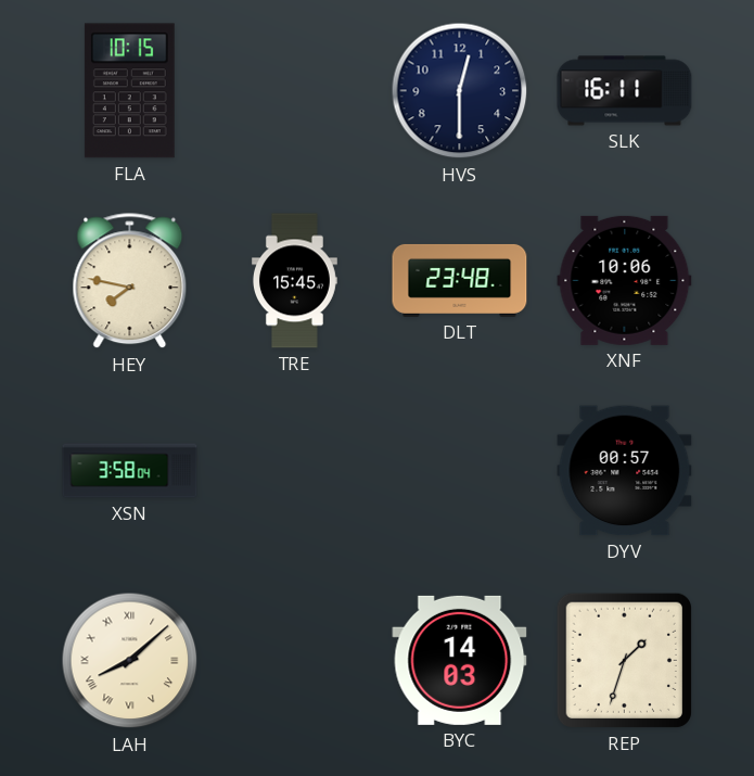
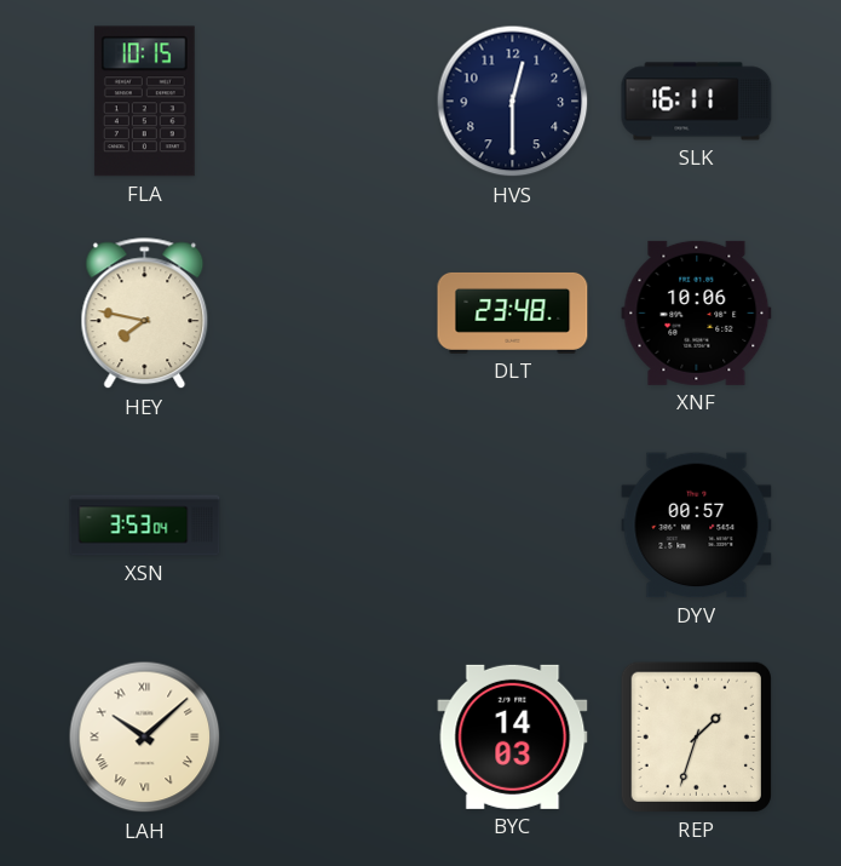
TRE: 15:45 -> none
XSN: 3:58 -> 3:53
LAH: 8:08 -> 10:08
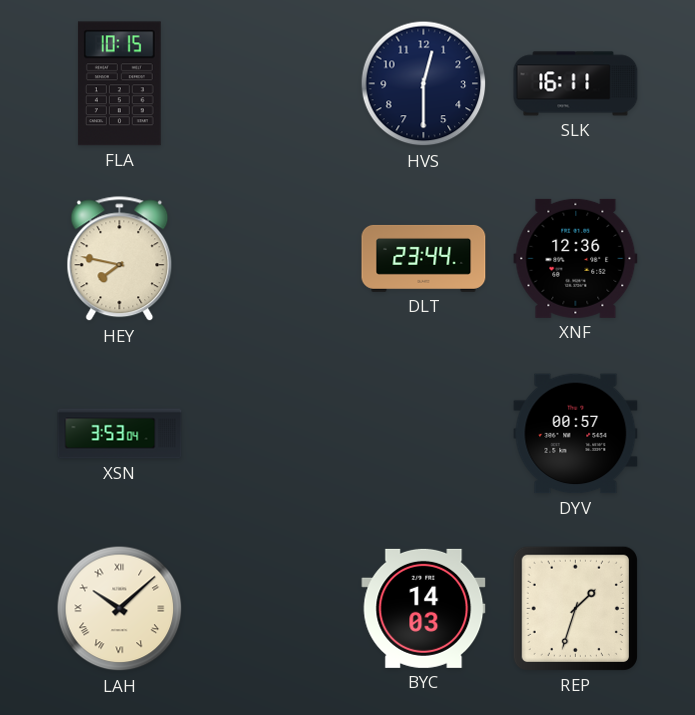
DLT: 23:48 -> 23:44
XNF: 10:06 -> 12:36
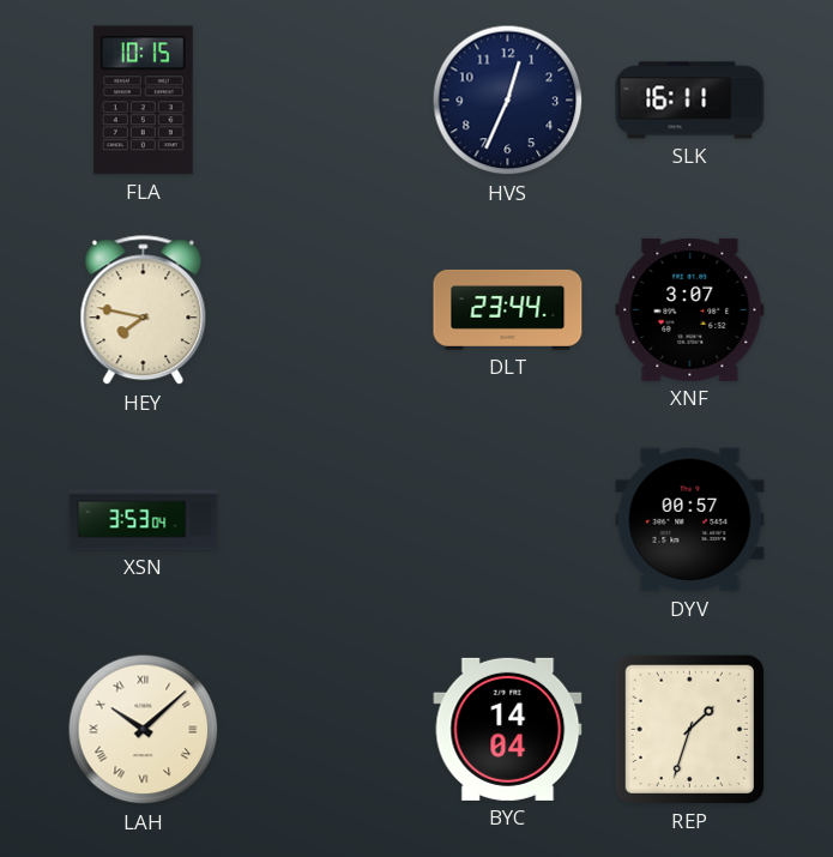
HVS: 12:30 -> 12:34
XNF: 12:36 -> 3:07
BYC: 14:03 -> 14:04
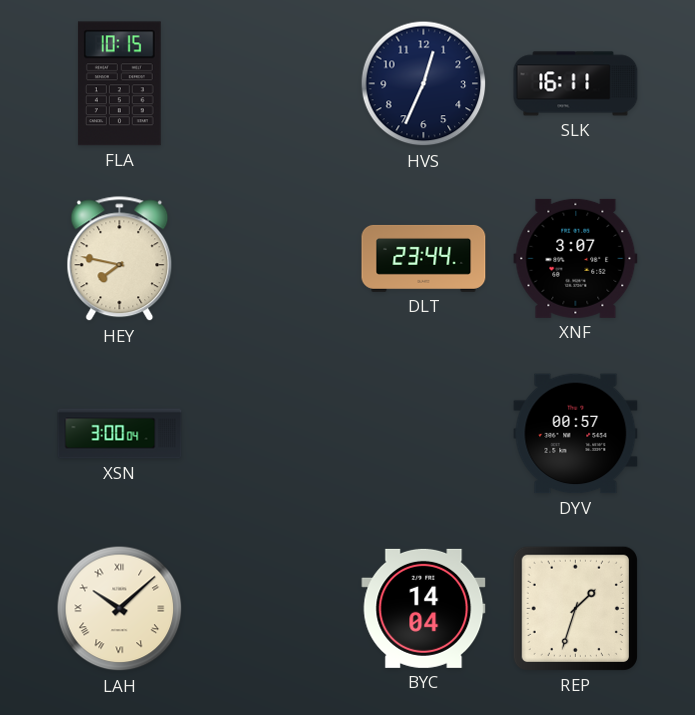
XSN: 3:53 -> 3:00
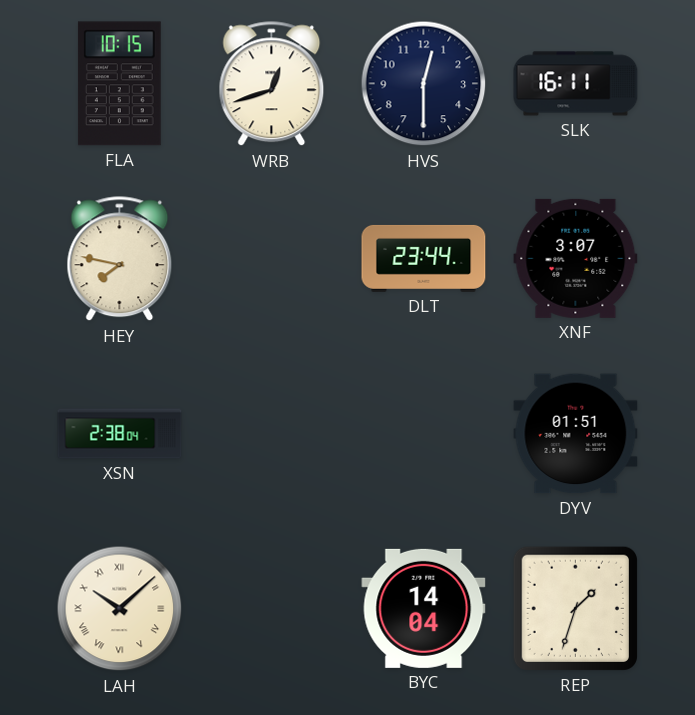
WRB: none -> 12:42
HVS: 12:34 -> 12:30
XSN: 3:00 -> 2:38
DYV: 00:57 -> 01:51
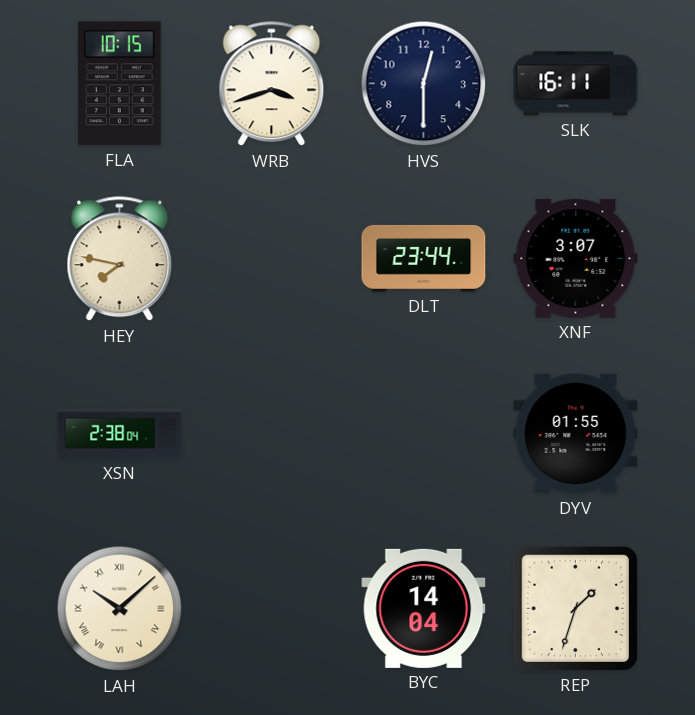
WRB: 12:42 -> 3:42
DYV: 01:51 -> 01:55
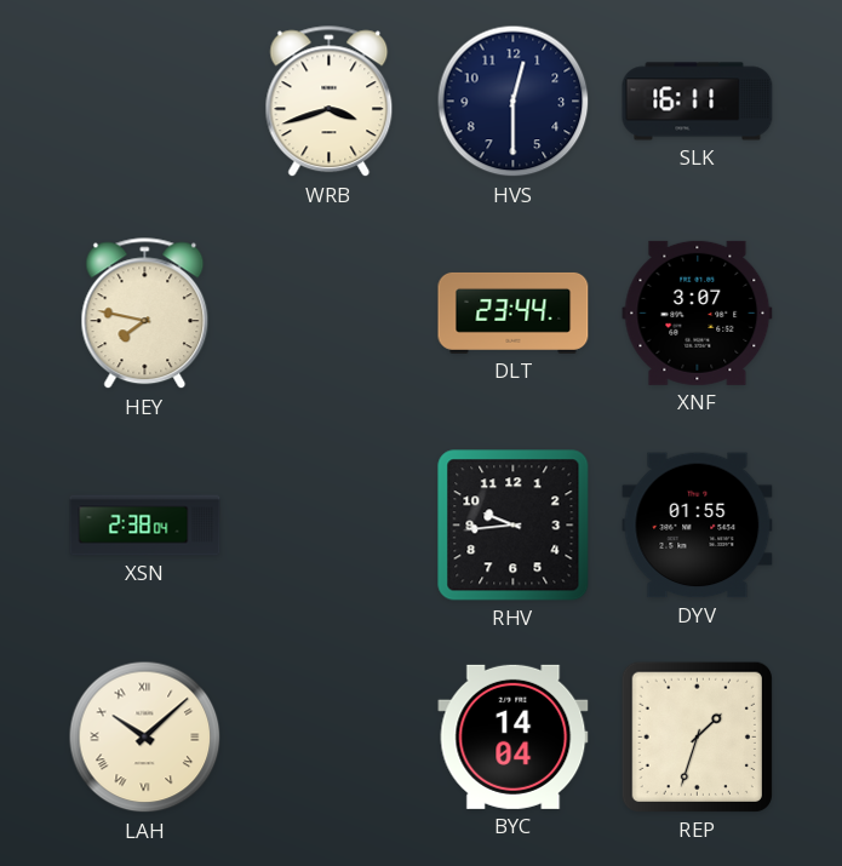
FLA: 10:15 -> none
RHV: none -> 9:44
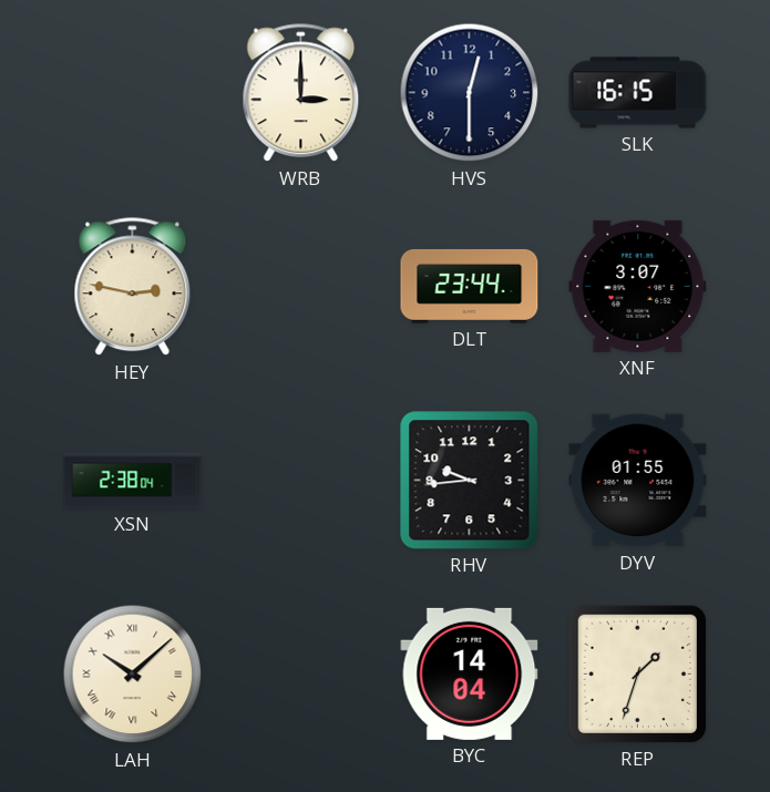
WRB: 3:42 -> 3:00
SLK: 16:11 -> 16:15
HEY: 7:47 -> 2:47
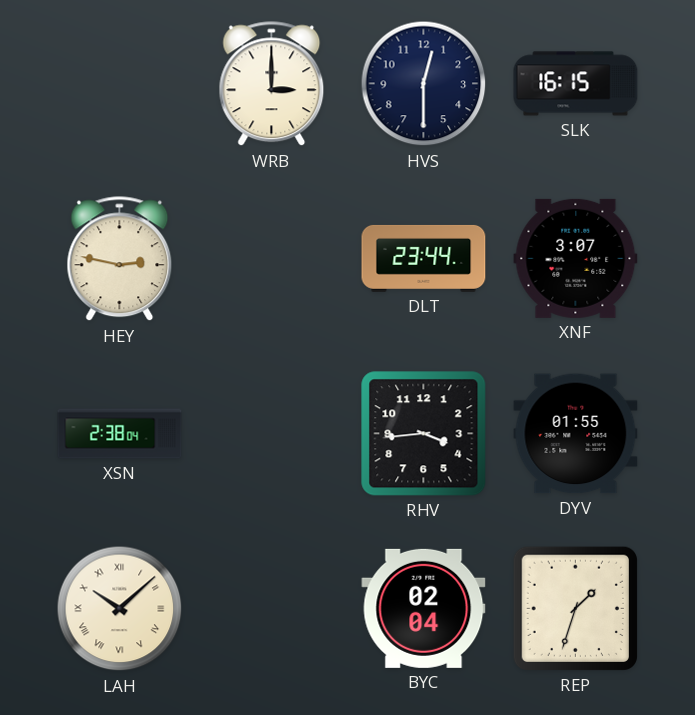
RHV: 9:44 -> 3:44
BYC: 14:04 -> 02:04
